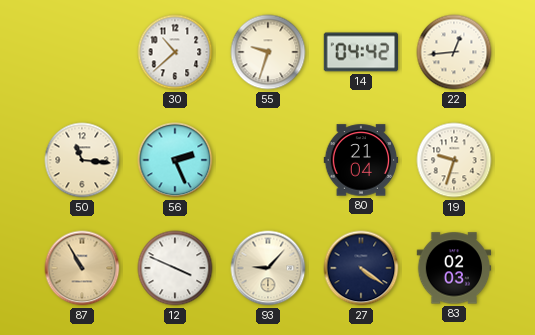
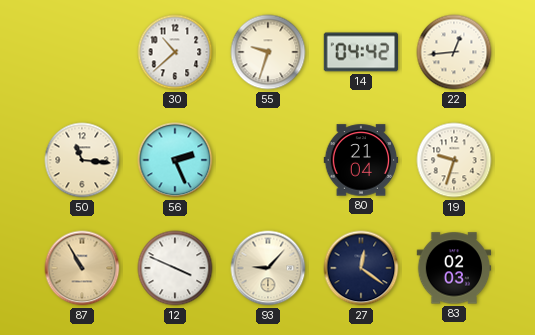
27: 4:21 -> 12:21
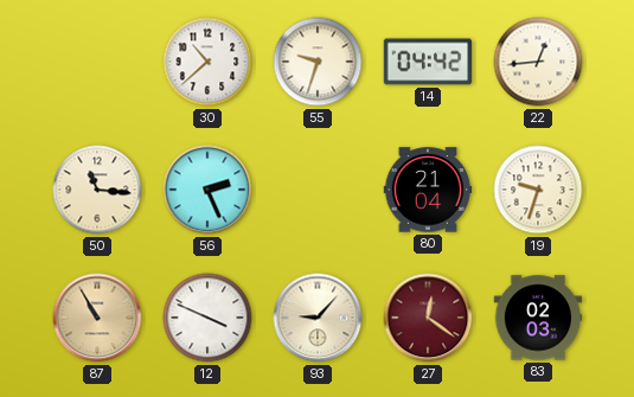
27 dial: navy -> burgundy
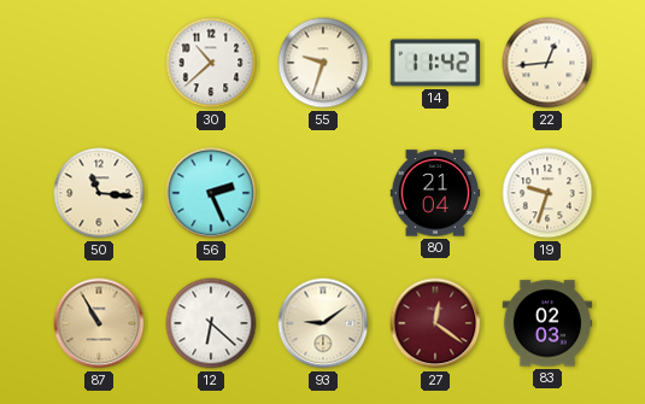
14: 04:42 -> 11:42
12: 3:49 -> 6:22
93: 9:07 -> 9:09
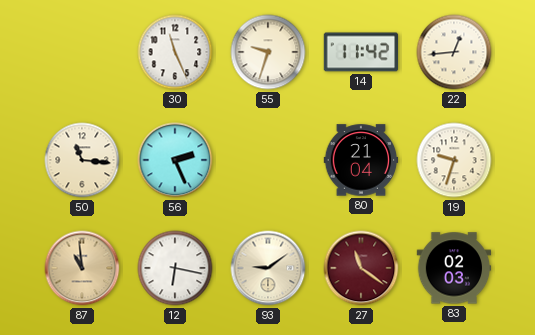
30: 10:38 -> 11:26
87: 10:55 -> 10:59
12: 6:22 -> 6:17
27: 12:21 -> 11:21
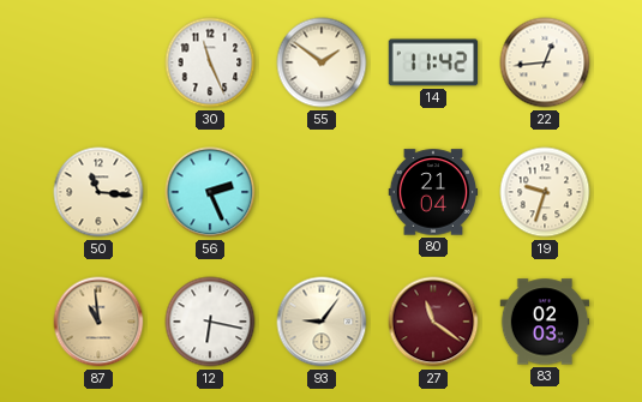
55: 9:33 -> 1:51
93: 9:09 -> 9:06
